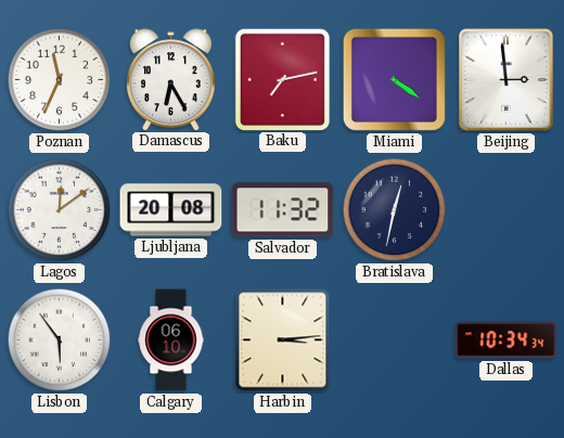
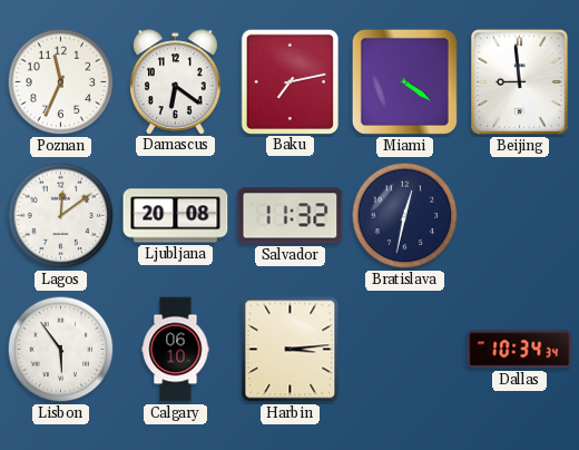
Damascus: 6:25 -> 6:21
Beijing: 2:59 -> 8:59
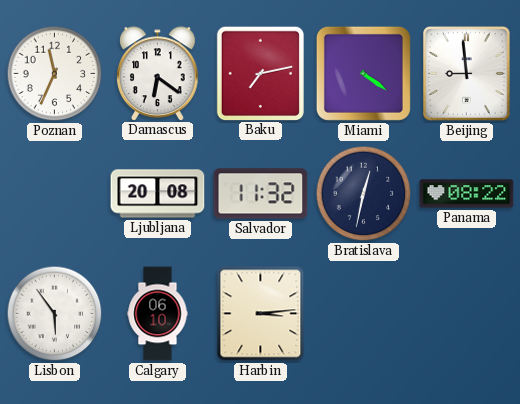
Lagos: 12:09 -> none
Panama: none -> 08:22
Dallas: 10:34 -> none
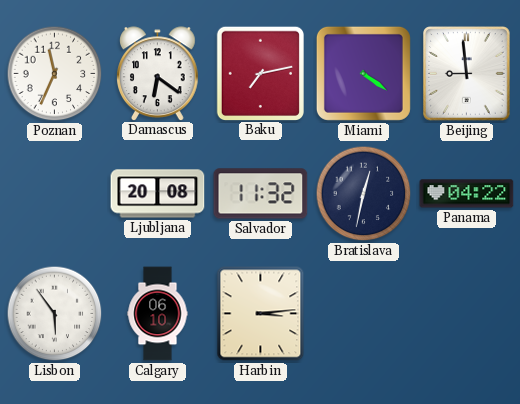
Panama: 08:22 -> 04:22
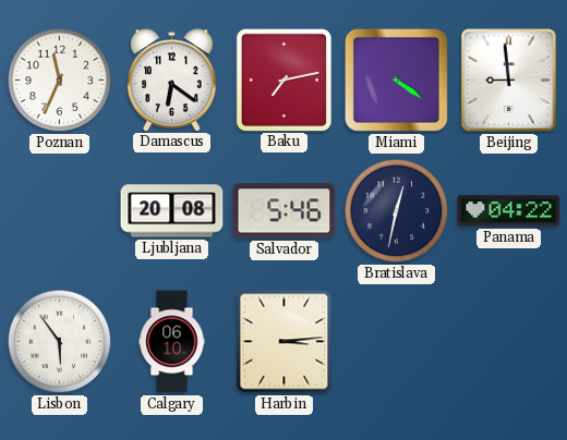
Salvador: 11:32 -> 5:46
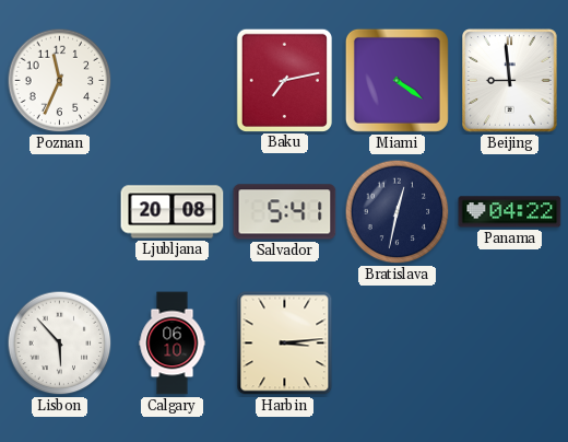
Damascus: 6:21 -> none
Salvador: 5:46 -> 5:41
Lisbon: 5:54 -> 5:53
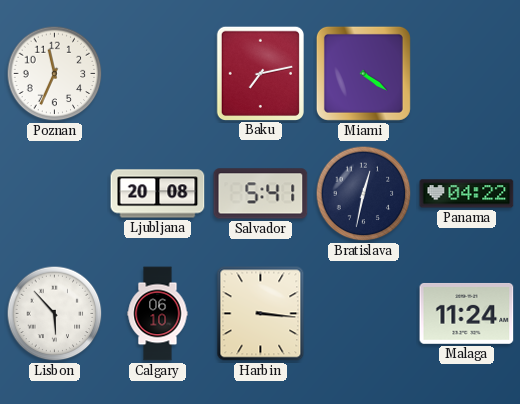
Beijing: 8:59 -> none
Harbin: 3:14 -> 3:16
Malaga: none -> 11:24
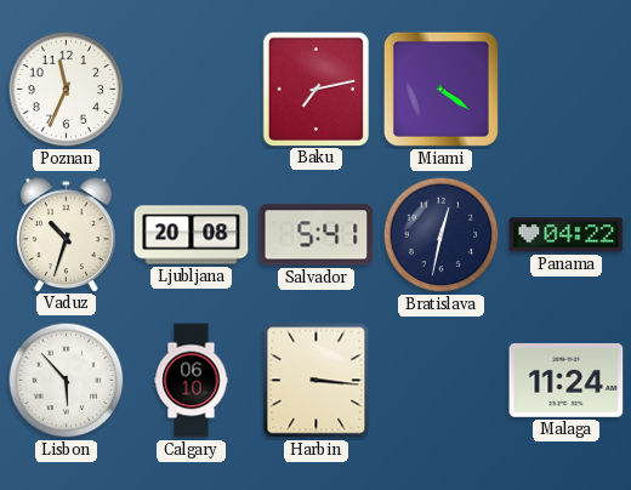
Vaduz: none -> 10:33
